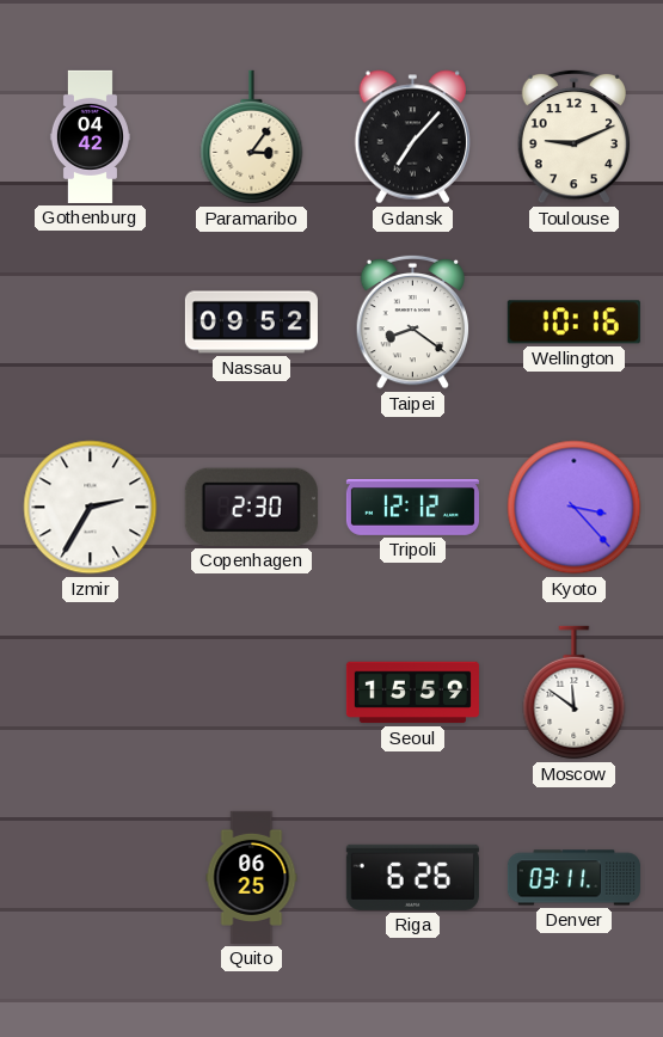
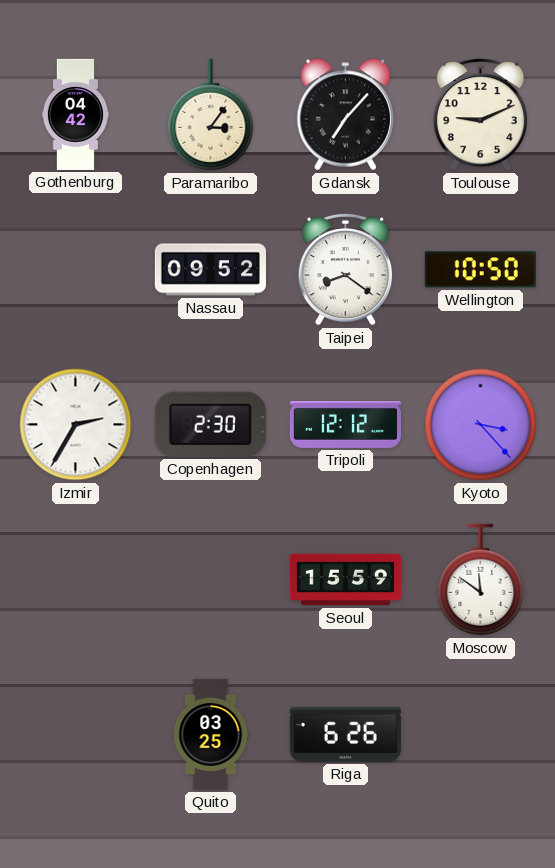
Wellington: 10:16 -> 10:50
Quito: 06:25 -> 03:25
Denver: 03:11 -> none
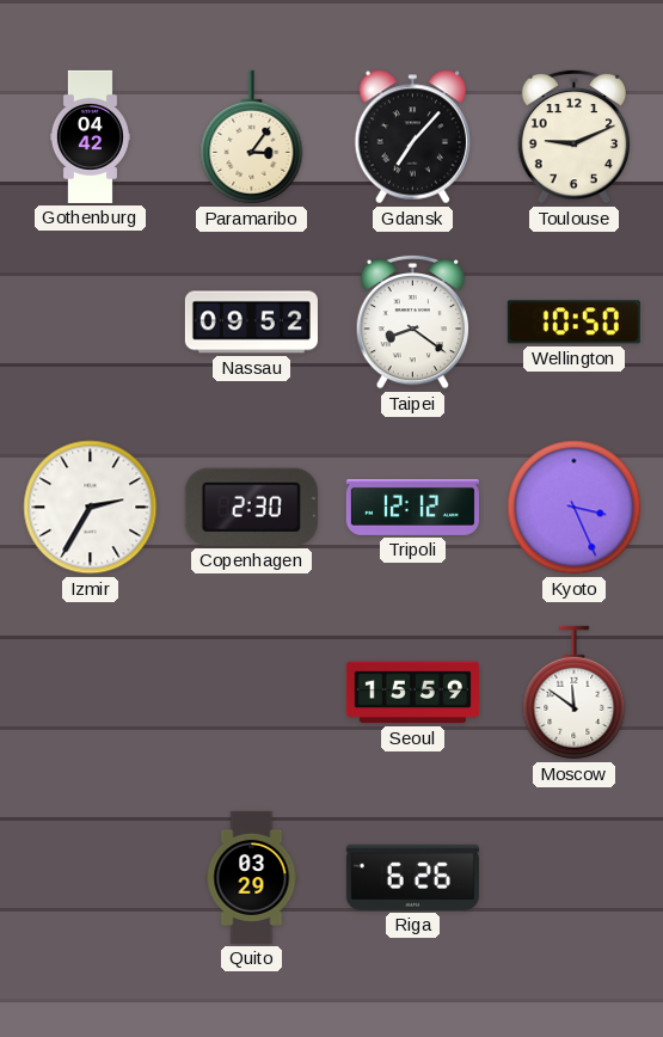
Kyoto: 3:23 -> 3:26
Quito: 03:25 -> 03:29
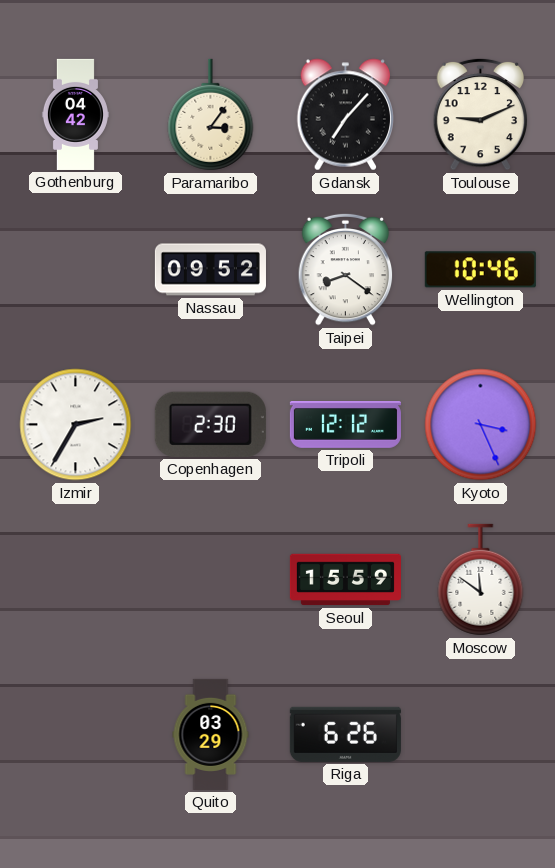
Wellington: 10:50 -> 10:46
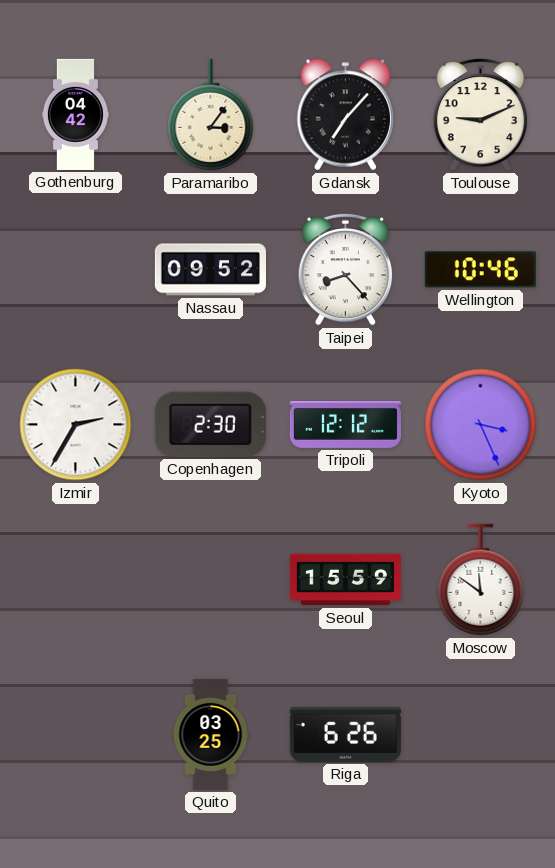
Taipei: 8:21 -> 8:23
Quito: 03:29 -> 03:25
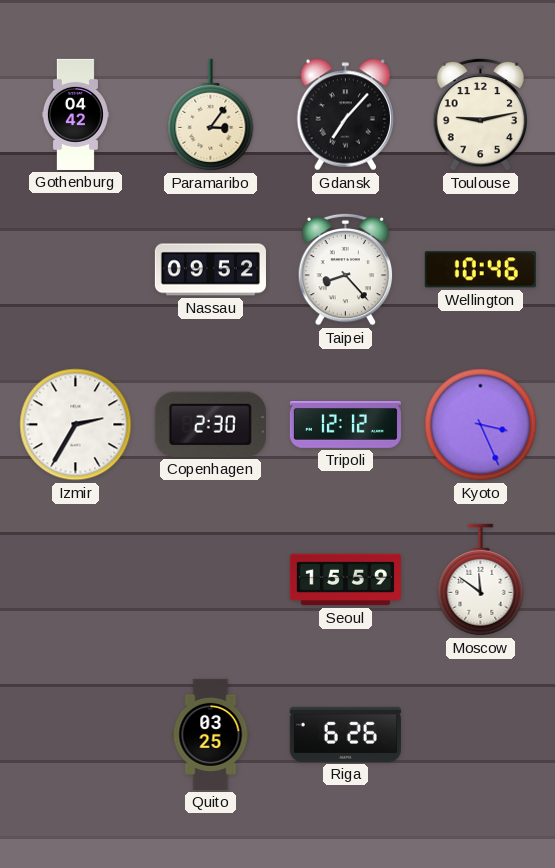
Toulouse: 9:11 -> 9:13
